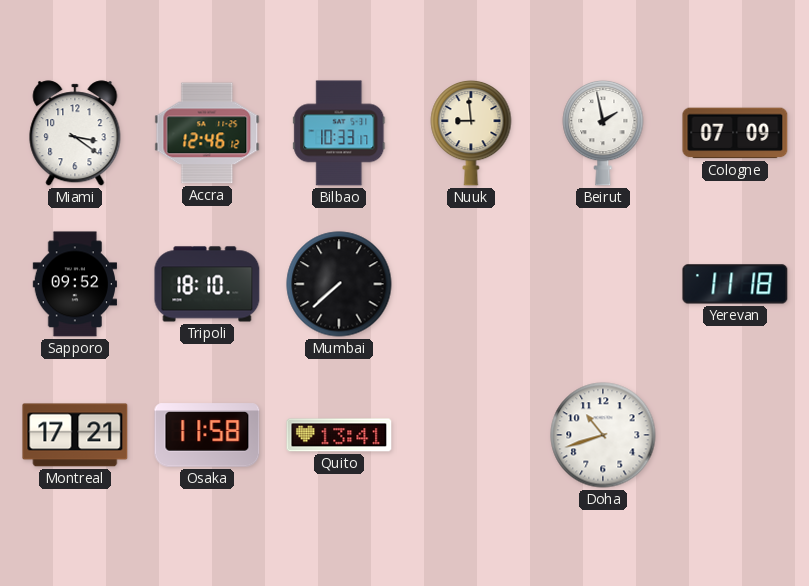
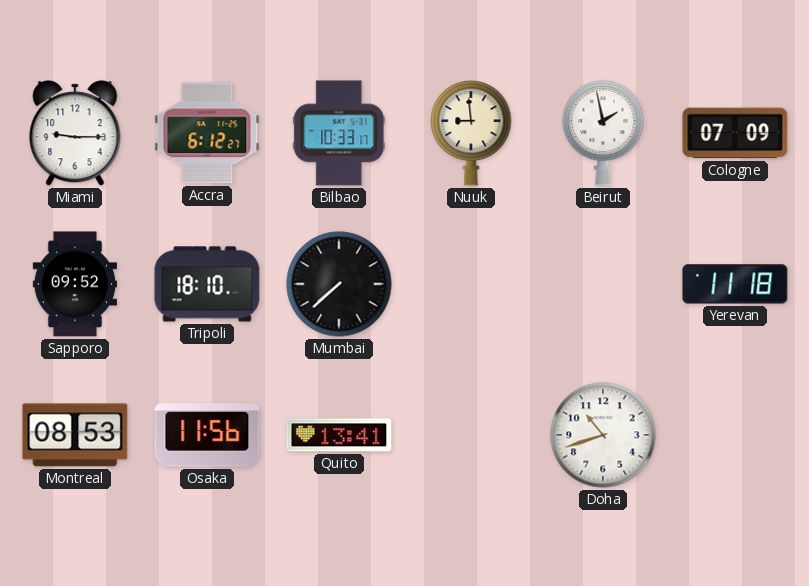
Miami: 3:21 -> 9:15
Accra: 12:46 -> 6:12
Montreal: 17:21 -> 08:53
Osaka: 11:58 -> 11:56
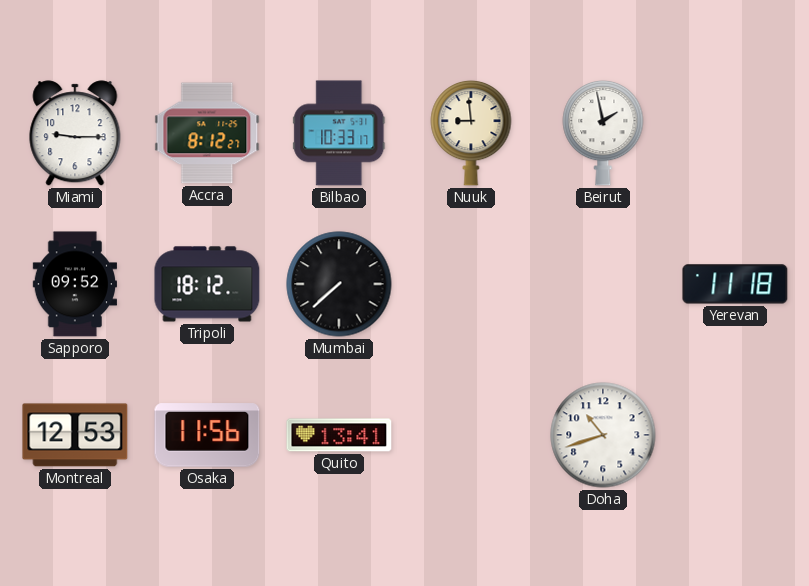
Accra: 6:12 -> 8:12
Cologne: 07:09 -> none
Tripoli: 18:10 -> 18:12
Montreal: 08:53 -> 12:53
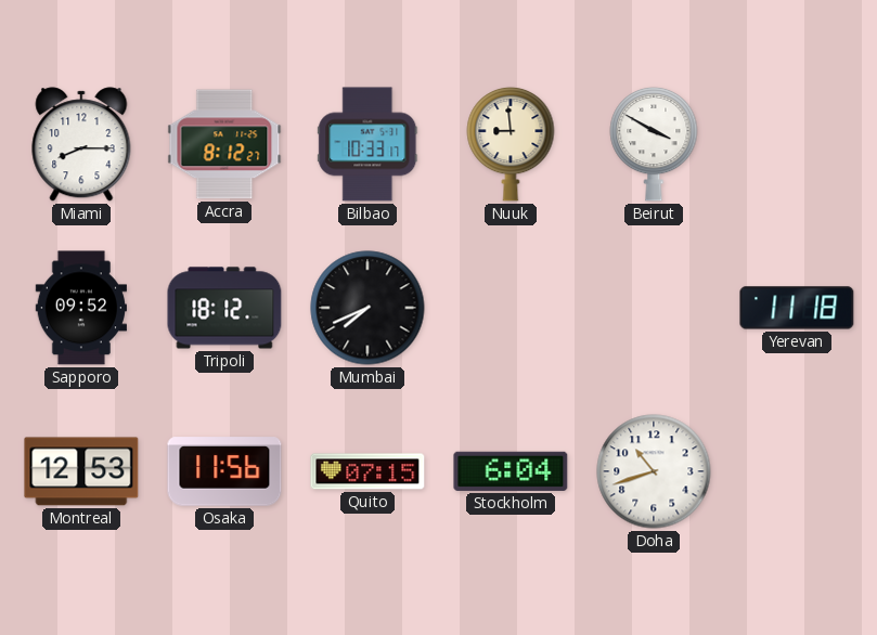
Miami: 9:15 -> 8:15
Beirut: 1:58 -> 3:50
Mumbai: 7:38 -> 7:41
Quito: 13:41 -> 07:15
Stockholm: none -> 6:04
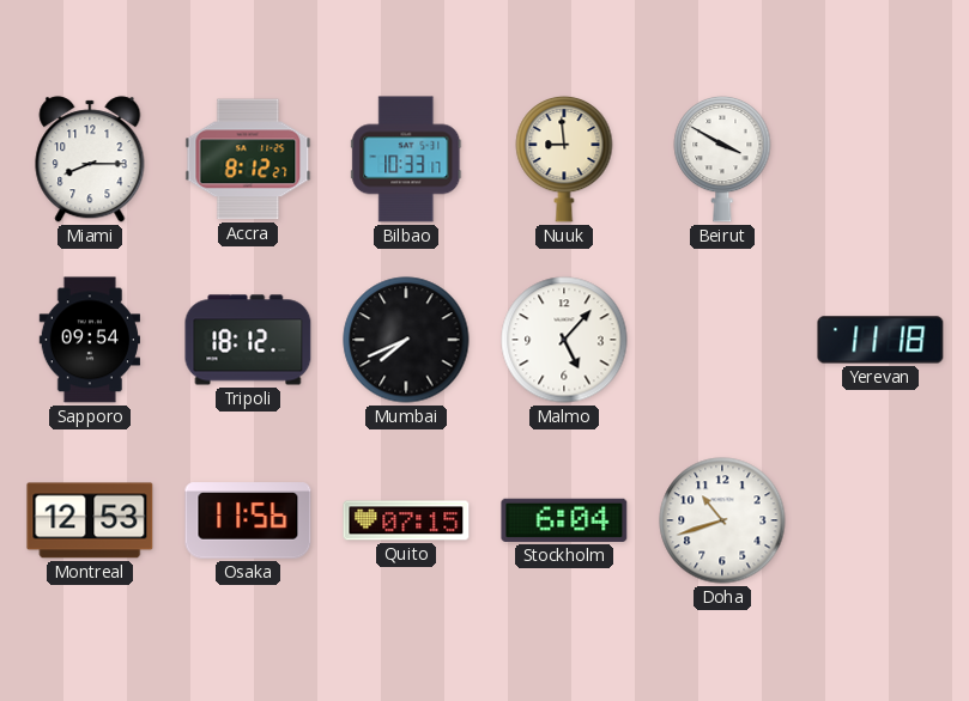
Sapporo: 09:52 -> 09:54
Malmo: none -> 5:07
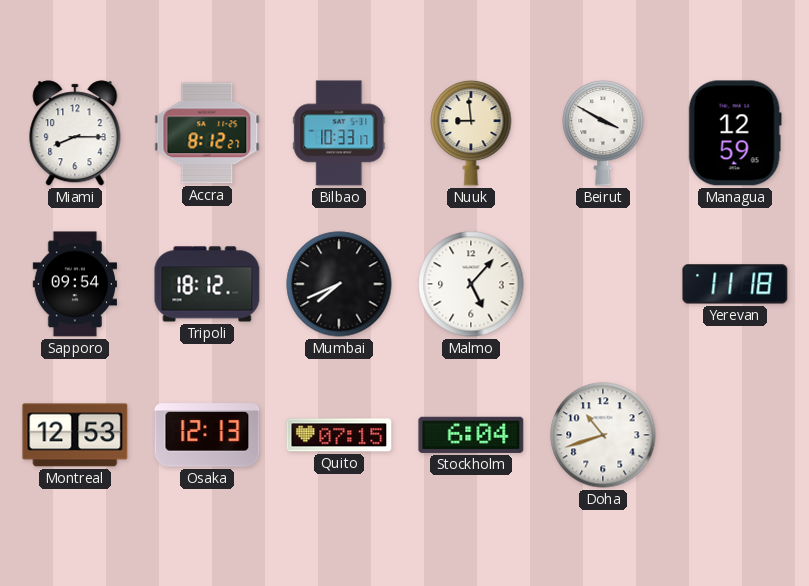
Managua: none -> 12:59
Osaka: 11:56 -> 12:13
